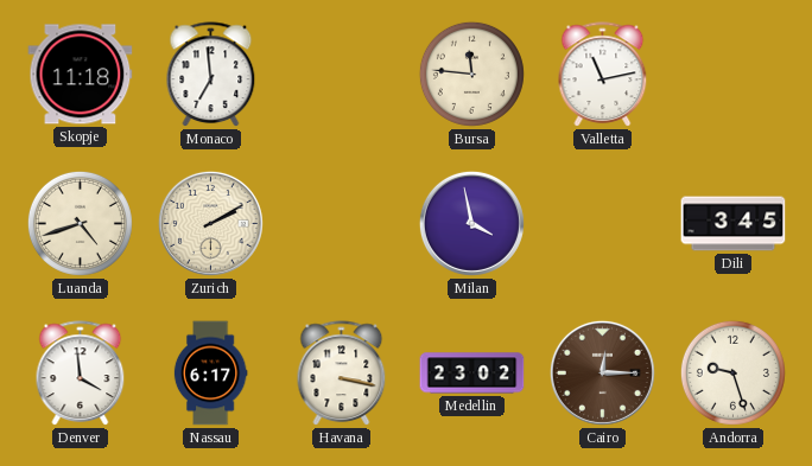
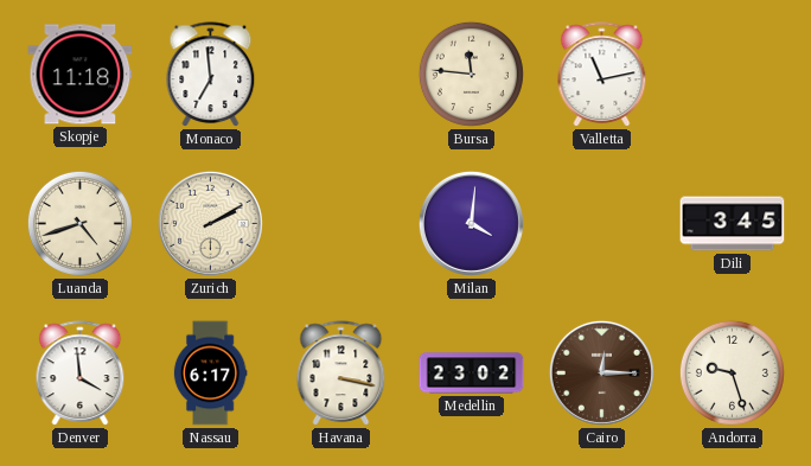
Milan: 3:58 -> 4:01
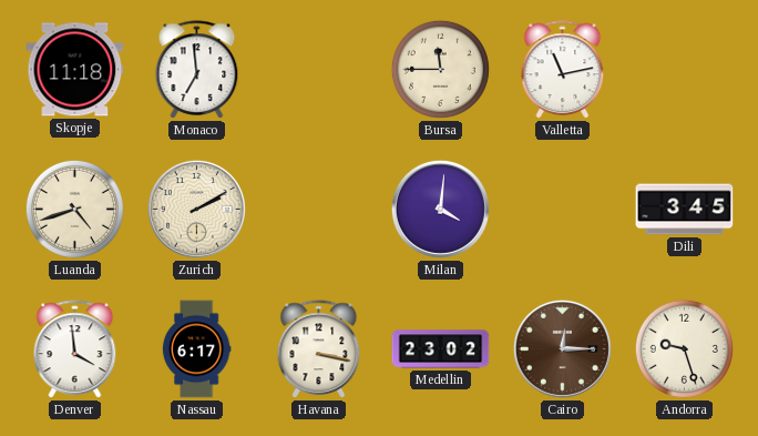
Bursa: 11:46 -> 11:45
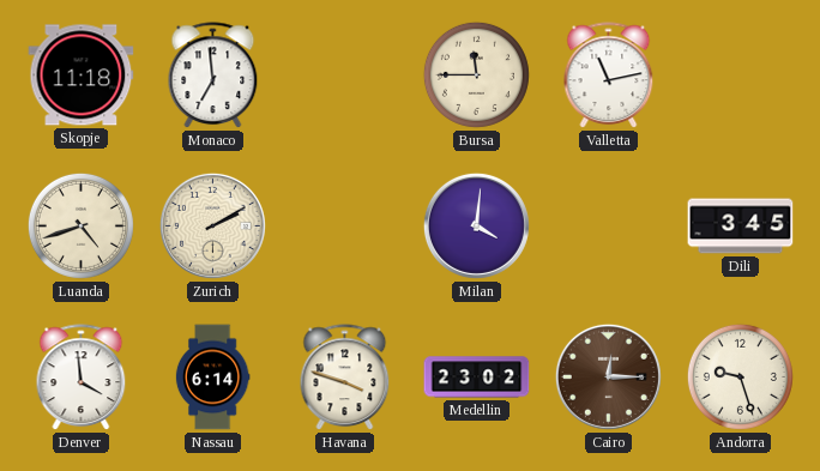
Nassau: 6:17 -> 6:14
Havana: 3:17 -> 3:48
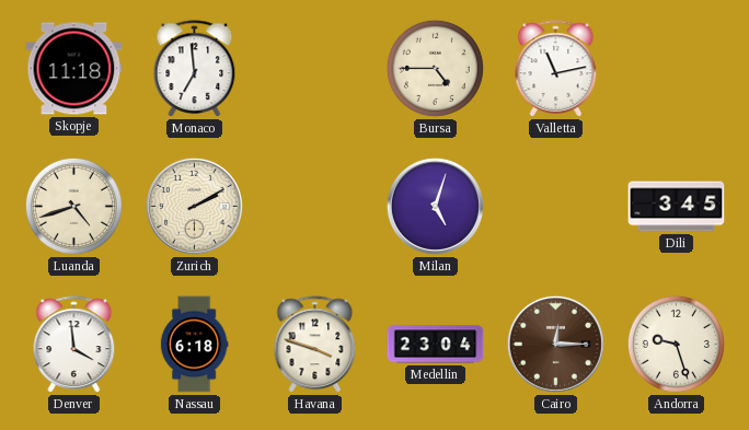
Bursa: 11:45 -> 4:45
Milan: 4:01 -> 5:03
Nassau: 6:14 -> 6:18
Medellin: 23:02 -> 23:04
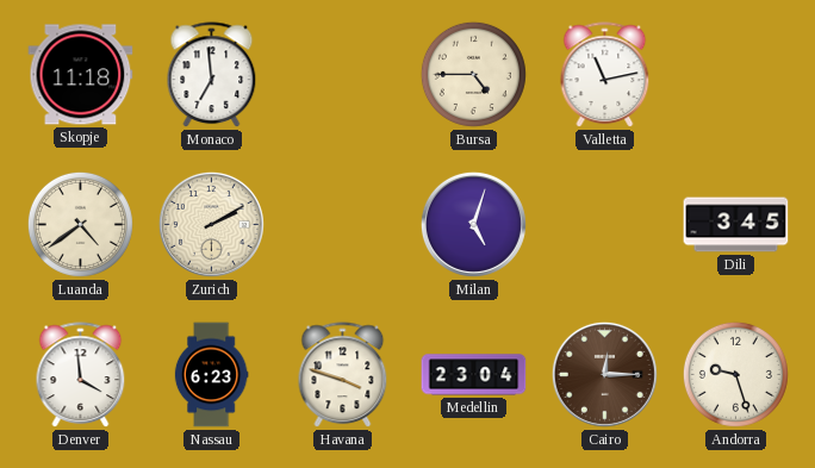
Luanda: 4:42 -> 4:39
Nassau: 6:18 -> 6:23
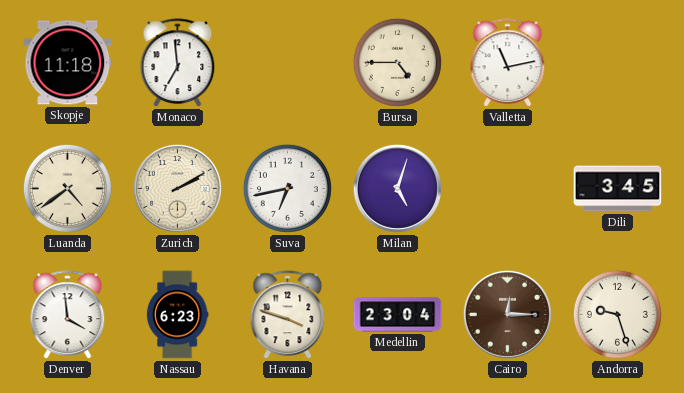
Suva: none -> 6:43
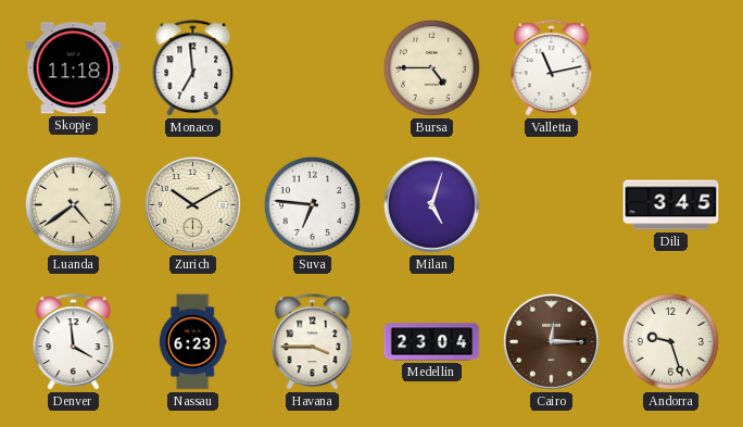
Zurich: 2:10 -> 10:10
Suva: 6:43 -> 6:46
Havana: 3:48 -> 3:45
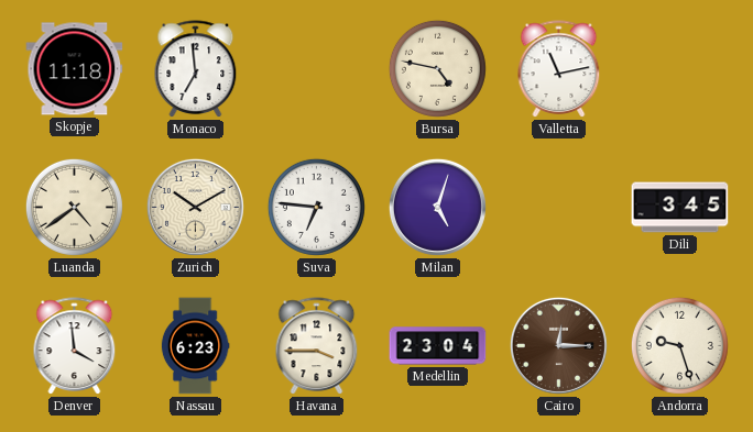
Bursa: 4:45 -> 4:47
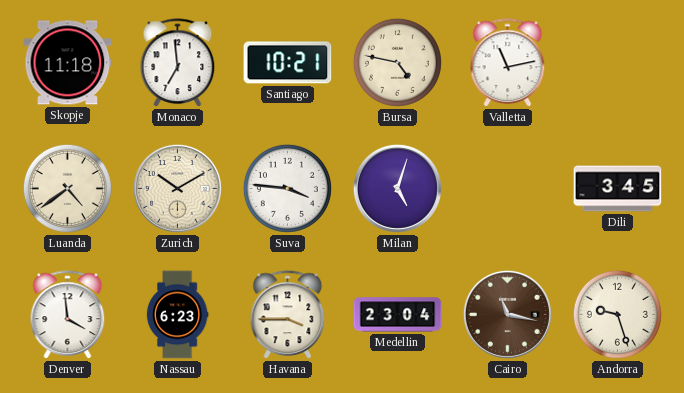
Santiago: none -> 10:21
Suva: 6:46 -> 3:46
Cairo: 12:15 -> 11:17
